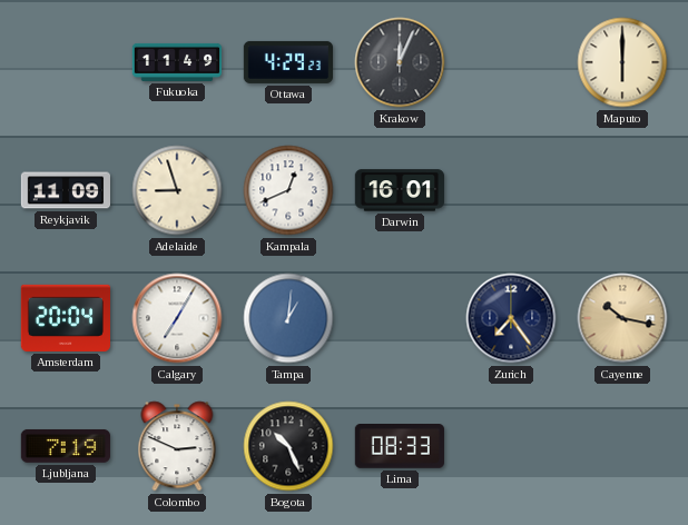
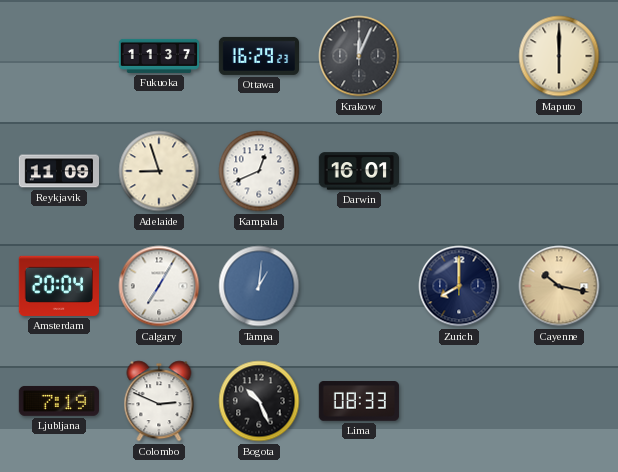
Fukuoka: 11:49 -> 11:37
Ottawa: 4:29 -> 16:29
Zurich: 7:24 -> 8:00
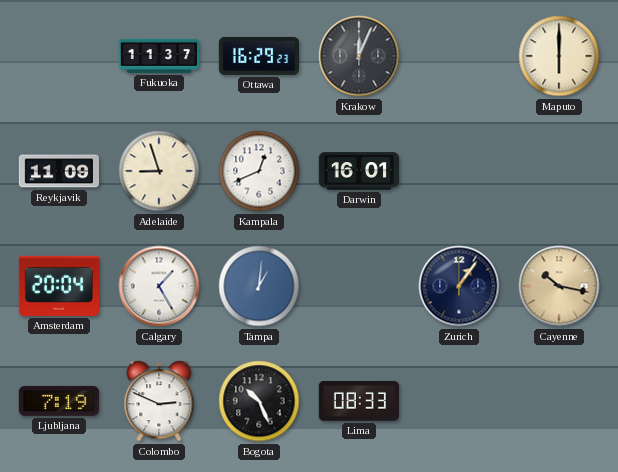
Calgary: 7:05 -> 1:25
Zurich: 8:00 -> 1:06
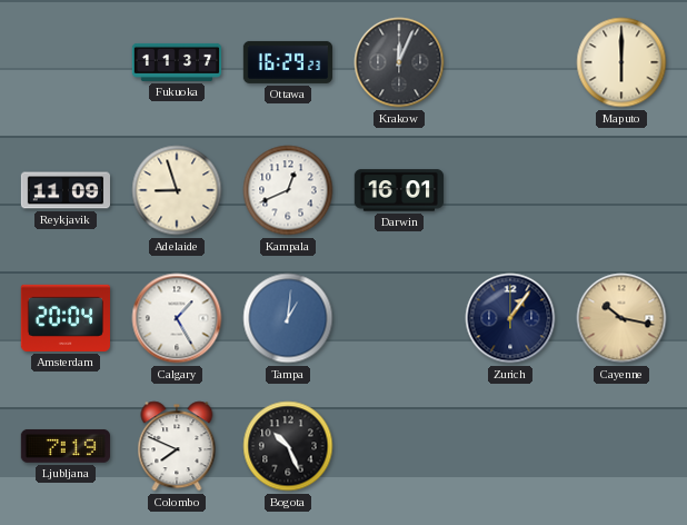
Colombo: 2:49 -> 7:49
Lima: 08:33 -> none
